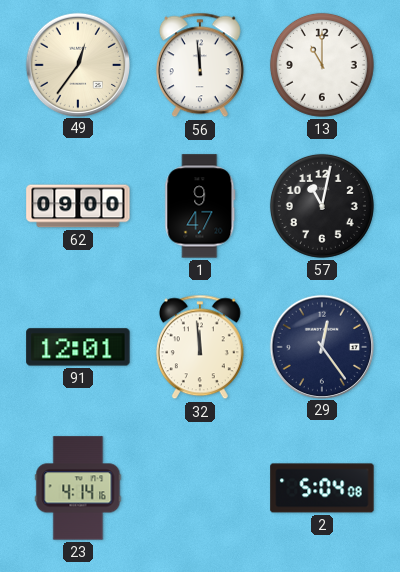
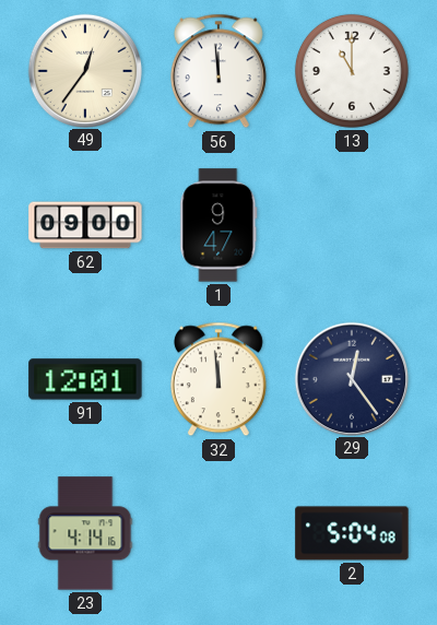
57: 11:02 -> none
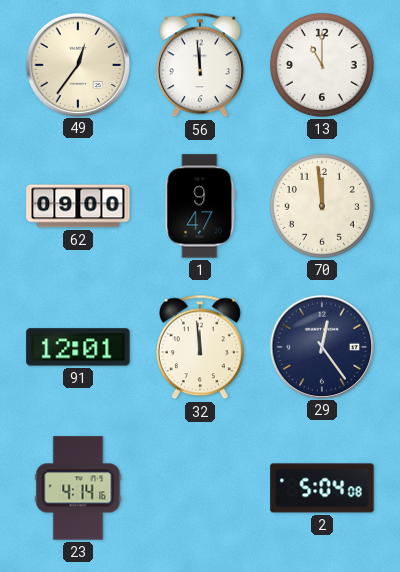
70: none -> 11:59
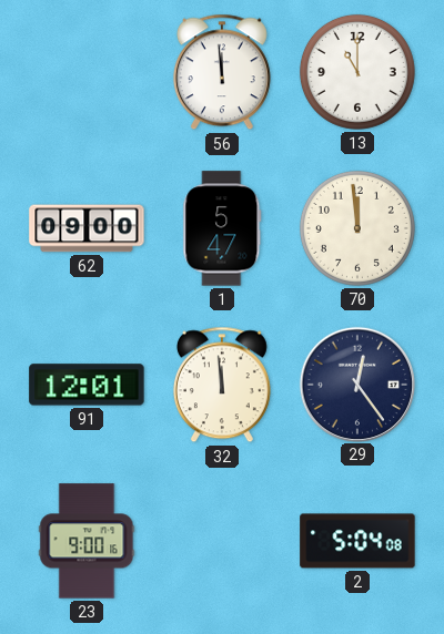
49: 12:36 -> none
1: 9:47 -> 5:47
23: 4:14 -> 9:00
